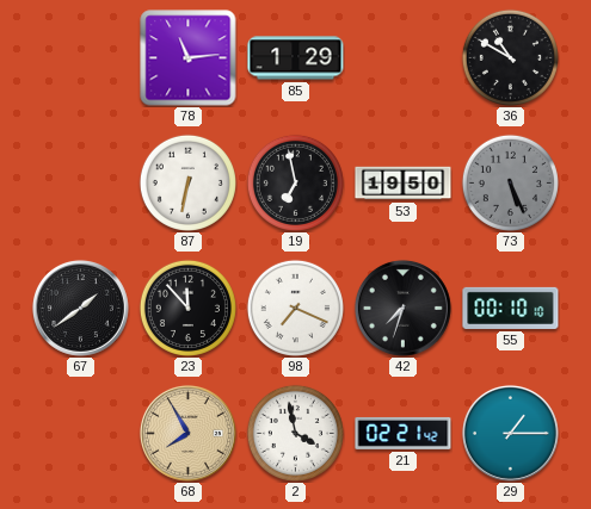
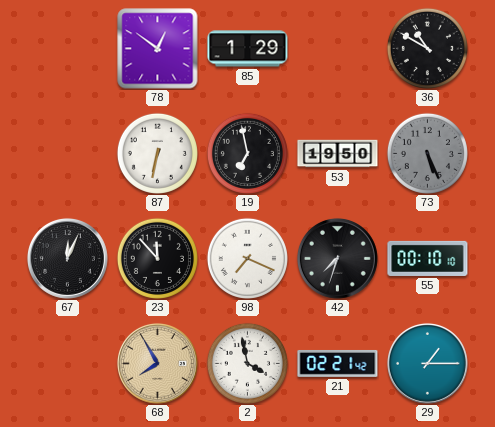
78: 11:14 -> 12:51
67: 1:39 -> 12:04
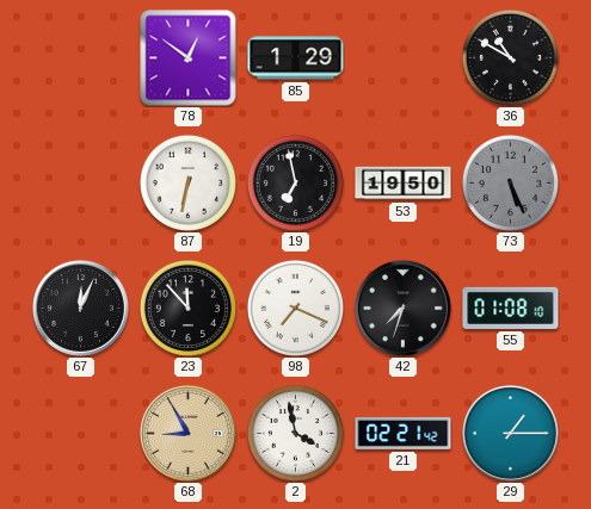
55: 00:10 -> 01:08
68: 7:55 -> 8:55
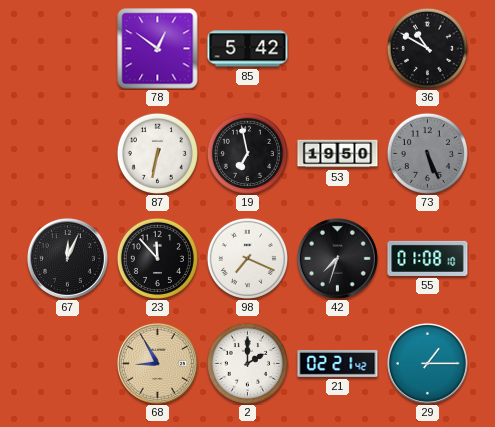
85: 1:29 -> 5:42
2: 3:58 -> 2:00
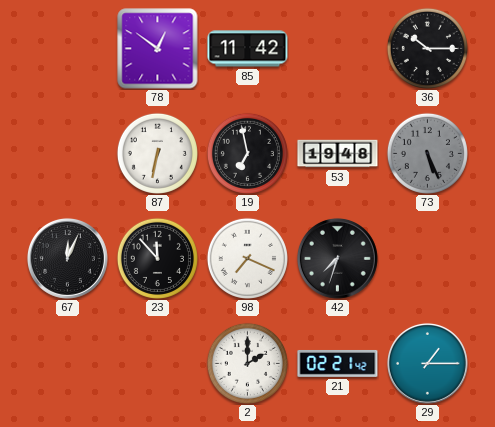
85: 5:42 -> 11:42
36: 10:50 -> 10:15
53: 19:50 -> 19:48
55: 01:08 -> none
68: 8:55 -> none
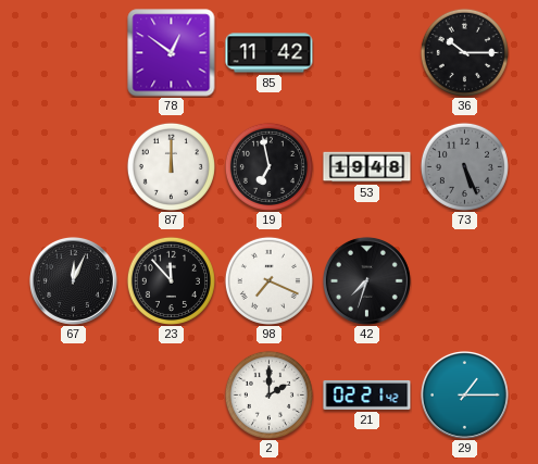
87: 6:32 -> 12:00
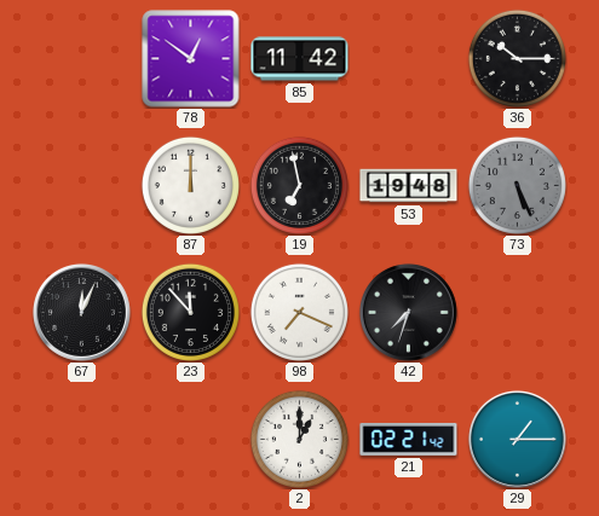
2: 2:00 -> 1:00
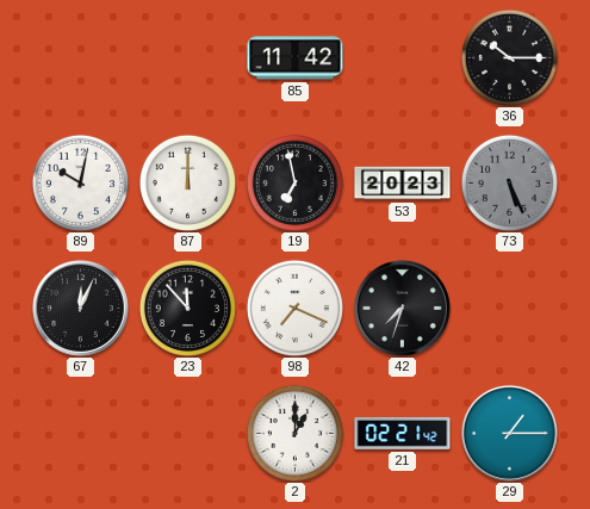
78: 12:51 -> none
89: none -> 10:02
53: 19:48 -> 20:23
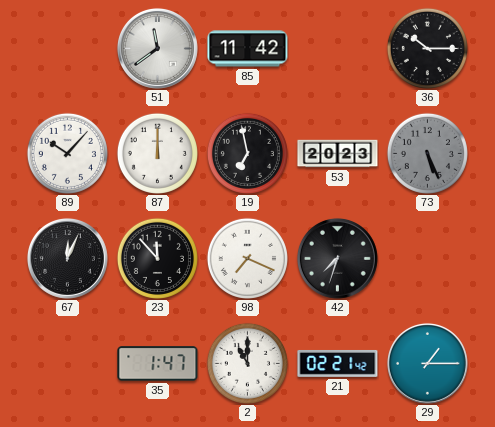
51: none -> 11:39
89: 10:02 -> 10:07
35: none -> 1:47
2: 1:00 -> 11:00
